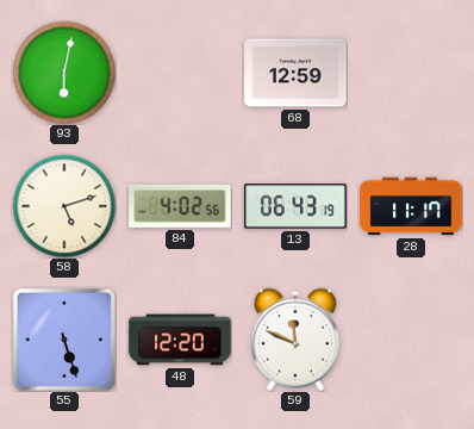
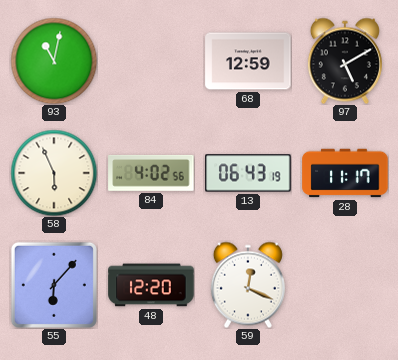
93: 6:02 -> 11:02
97: none -> 5:10
58: 5:12 -> 5:56
55: 5:27 -> 6:07
59: 11:49 -> 12:19
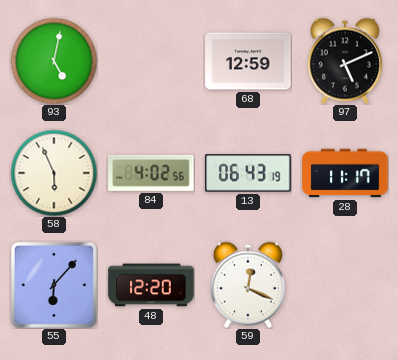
93: 11:02 -> 5:02
97: 5:10 -> 5:11
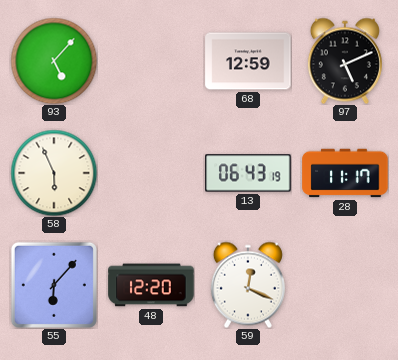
93: 5:02 -> 5:07
84: 4:02 -> none
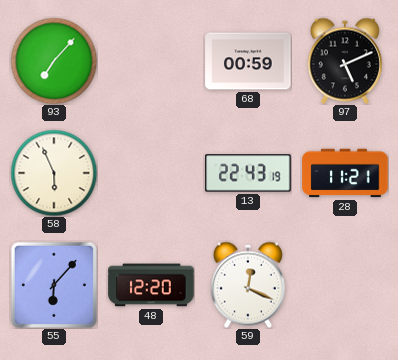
93: 5:07 -> 7:07
68: 12:59 -> 00:59
13: 06:43 -> 22:43
28: 11:17 -> 11:21
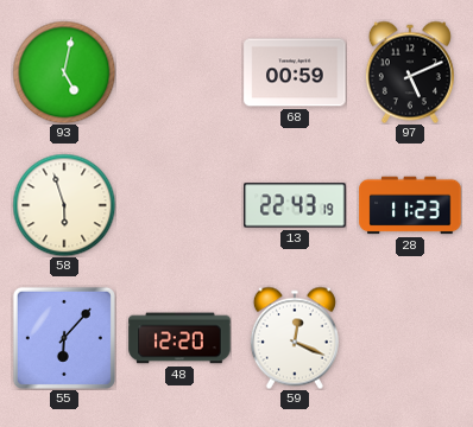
93: 7:07 -> 5:02
58: 5:56 -> 5:57
28: 11:21 -> 11:23
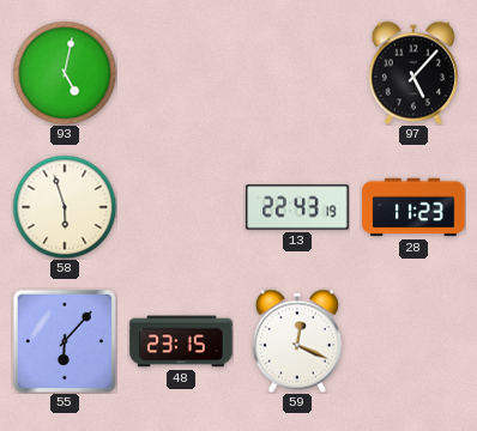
68: 00:59 -> none
97: 5:11 -> 5:07
48: 12:20 -> 23:15
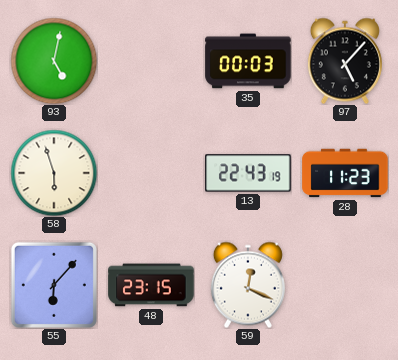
35: none -> 00:03
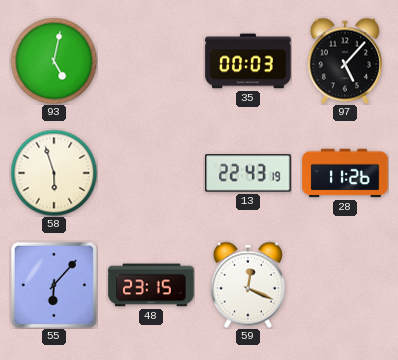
28: 11:23 -> 11:26
